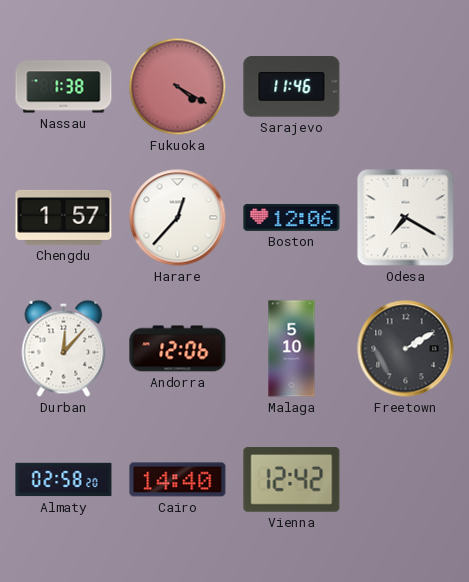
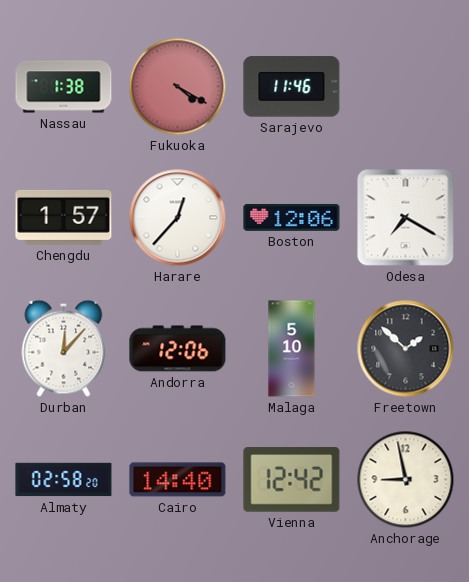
Freetown: 2:10 -> 1:52
Anchorage: none -> 8:58
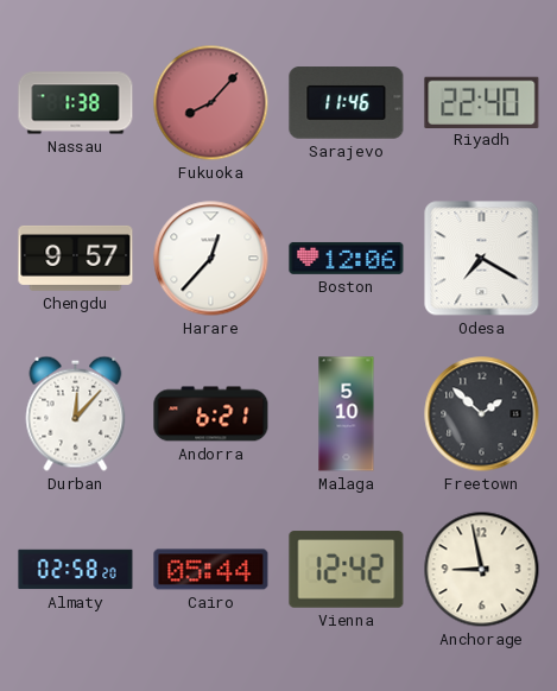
Fukuoka: 4:20 -> 8:07
Riyadh: none -> 22:40
Chengdu: 1:57 -> 9:57
Andorra: 12:06 -> 6:21
Cairo: 14:40 -> 05:44
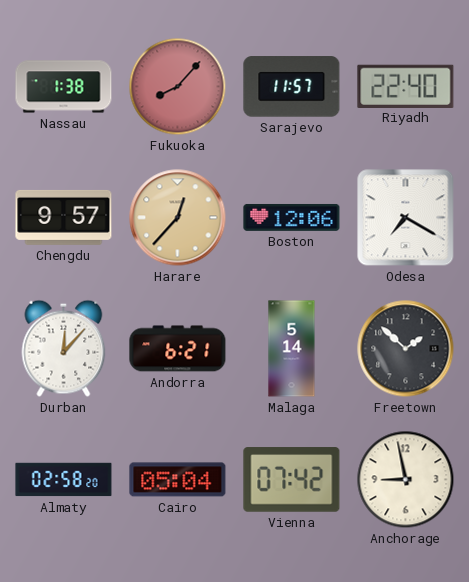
Sarajevo: 11:46 -> 11:57
Harare dial: white -> champagne
Malaga: 5:10 -> 5:14
Cairo: 05:44 -> 05:04
Vienna: 12:42 -> 07:42
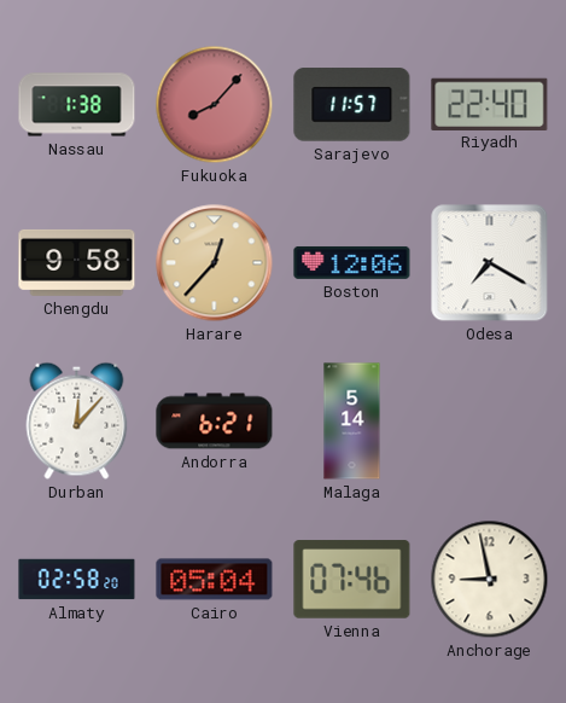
Chengdu: 9:57 -> 9:58
Freetown: 1:52 -> none
Vienna: 07:42 -> 07:46
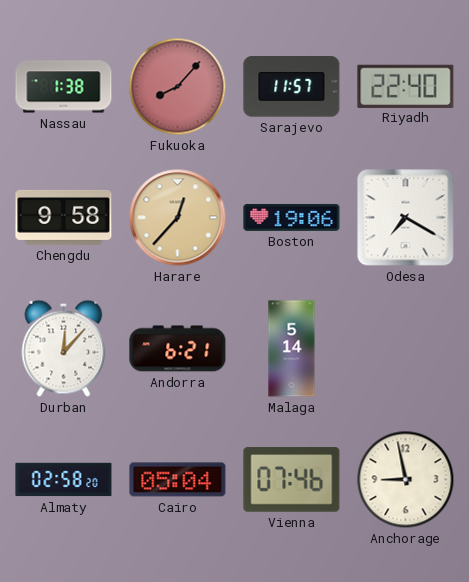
Boston: 12:06 -> 19:06
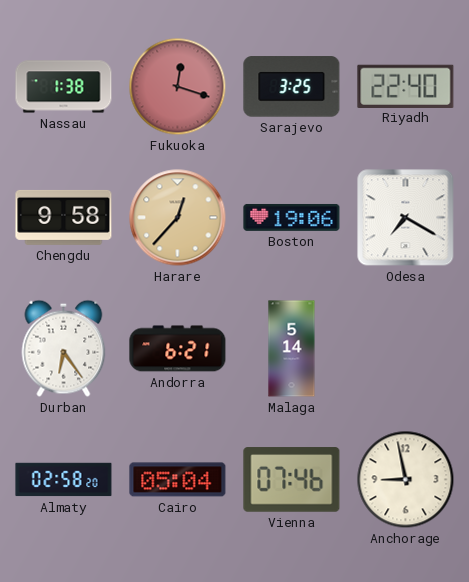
Fukuoka: 8:07 -> 12:18
Sarajevo: 11:57 -> 3:25
Durban: 12:07 -> 6:24
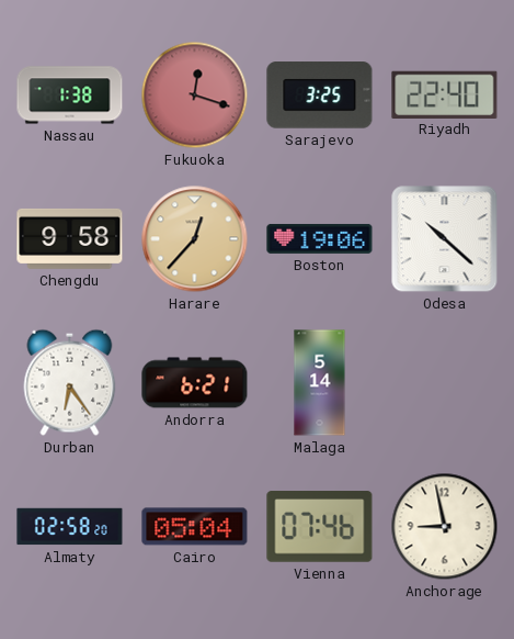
Odesa: 7:20 -> 10:22
